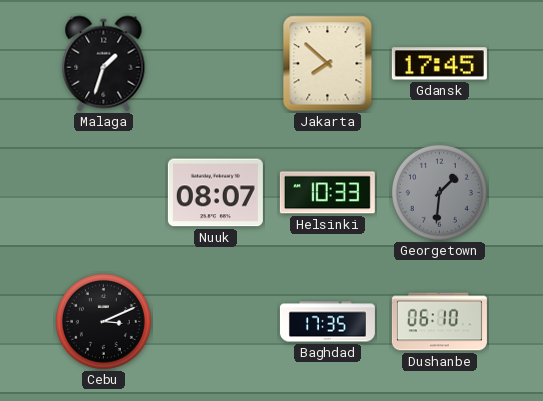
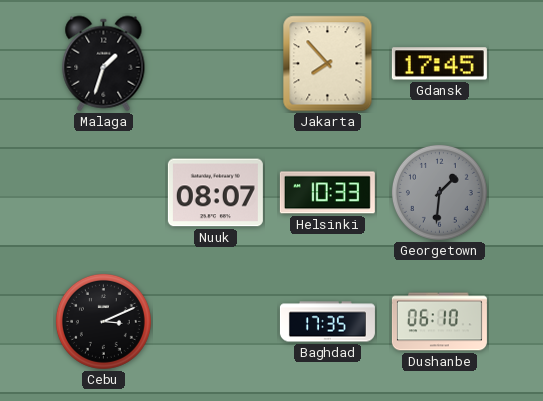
Jakarta: 7:52 -> 7:53
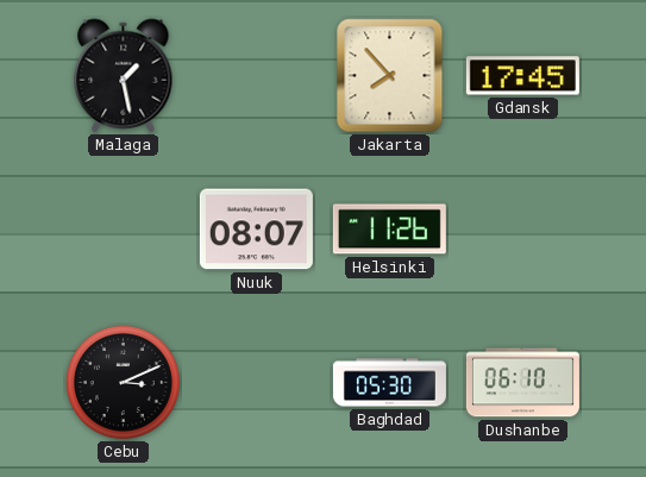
Malaga: 1:33 -> 1:28
Helsinki: 10:33 -> 11:26
Georgetown: 1:31 -> none
Baghdad: 17:35 -> 05:30
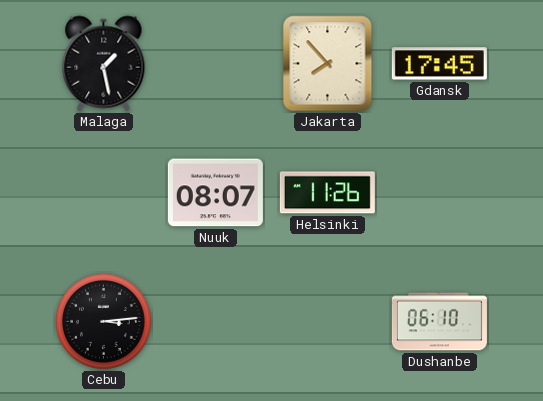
Cebu: 3:11 -> 3:14
Baghdad: 05:30 -> none
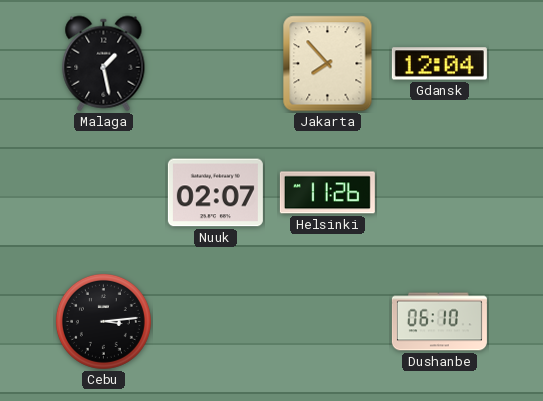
Gdansk: 17:45 -> 12:04
Nuuk: 08:07 -> 02:07
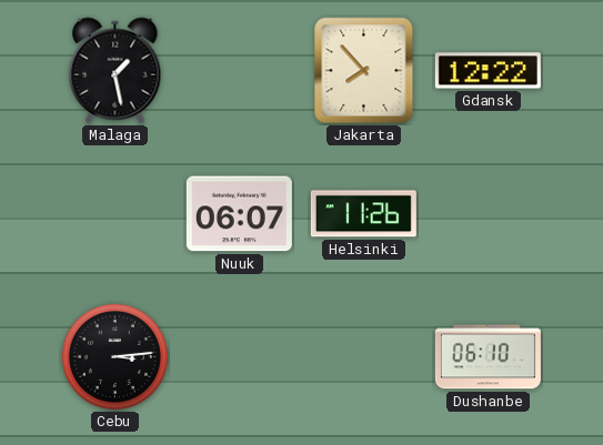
Gdansk: 12:04 -> 12:22
Nuuk: 02:07 -> 06:07
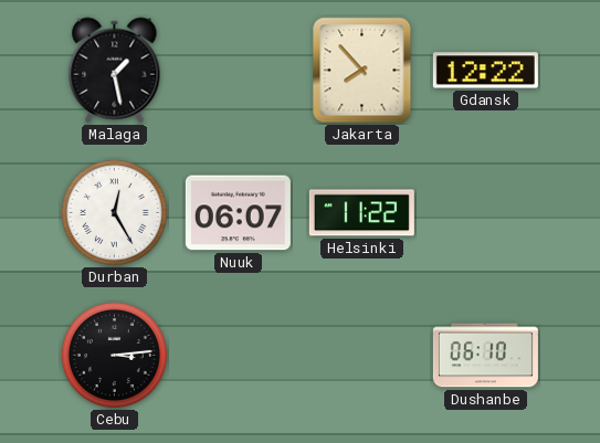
Durban: none -> 12:25
Helsinki: 11:26 -> 11:22
